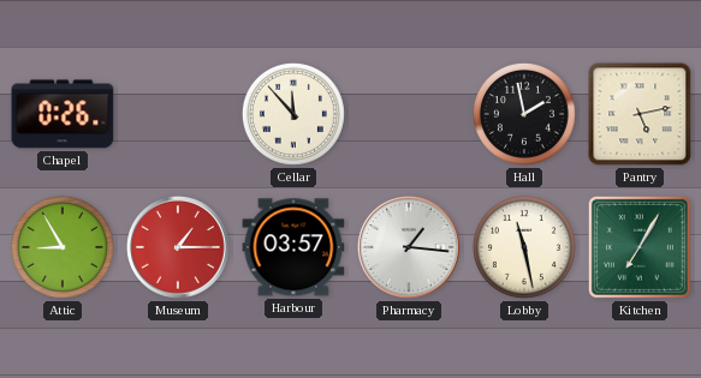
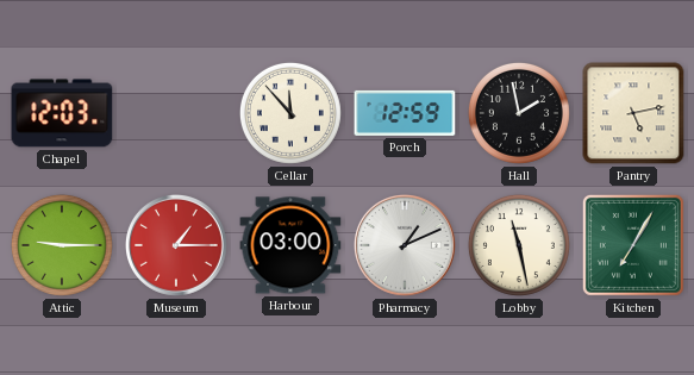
Chapel: 0:26 -> 12:03
Porch: none -> 12:59
Attic: 8:55 -> 9:15
Harbour: 03:57 -> 03:00
Pharmacy: 1:16 -> 1:11
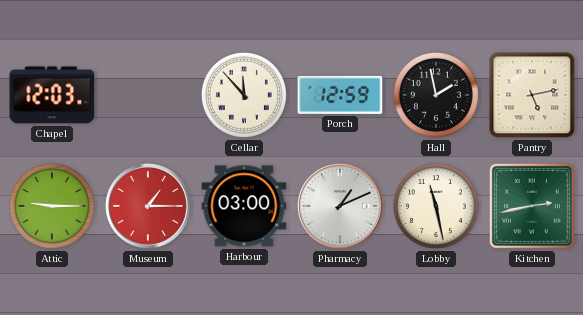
Kitchen: 7:05 -> 2:43
